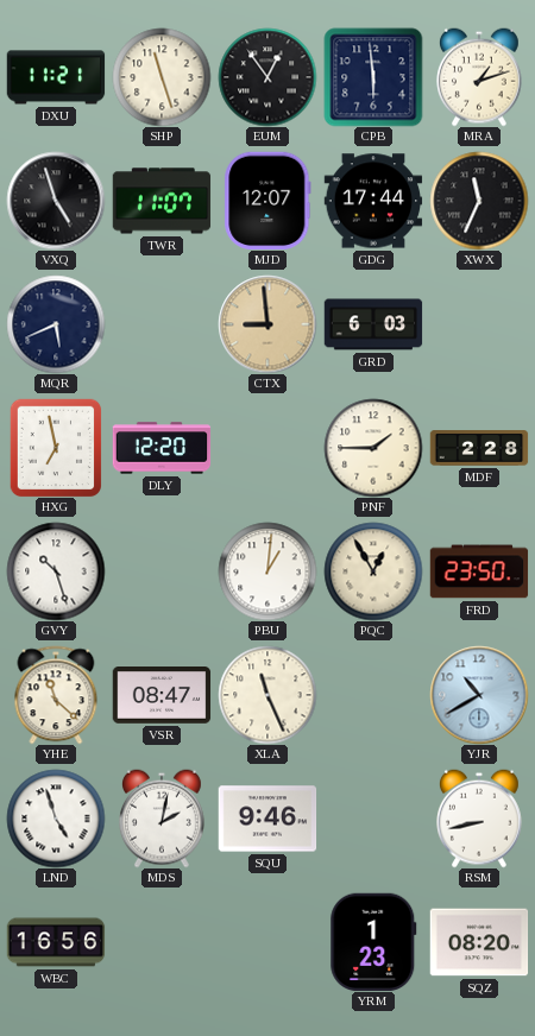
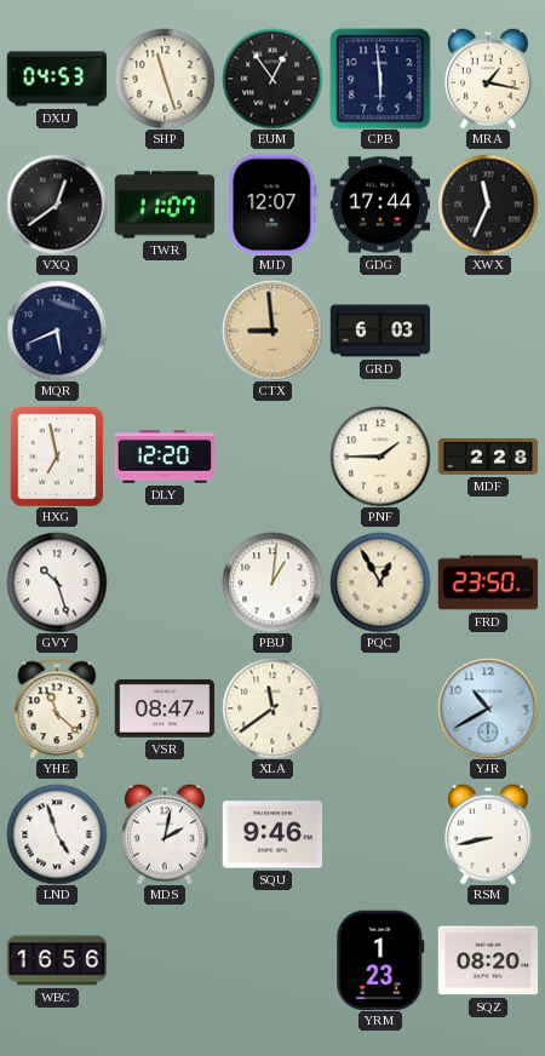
DXU: 11:21 -> 04:53
MRA: 1:12 -> 1:17
VXQ: 4:57 -> 12:39
XLA: 11:26 -> 11:39
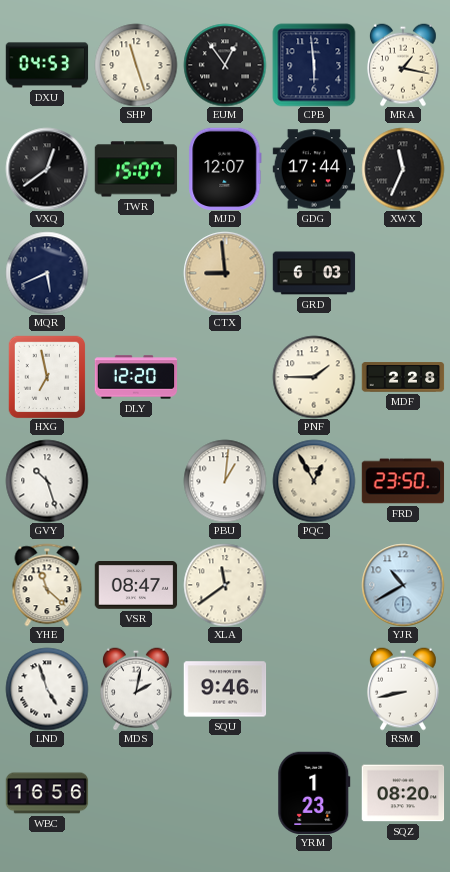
TWR: 11:07 -> 15:07
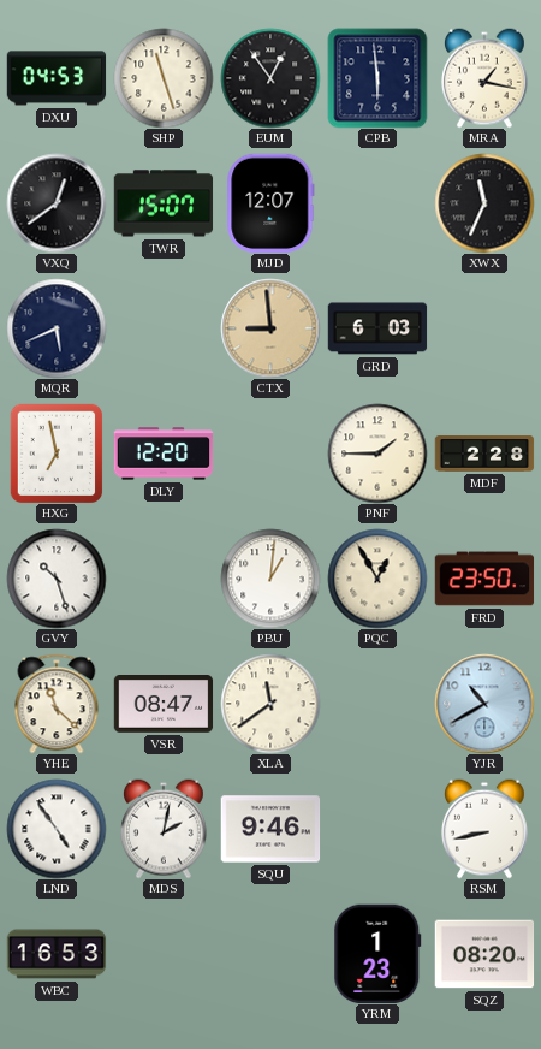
GDG: 17:44 -> none
LND: 4:57 -> 4:54
WBC: 16:56 -> 16:53
